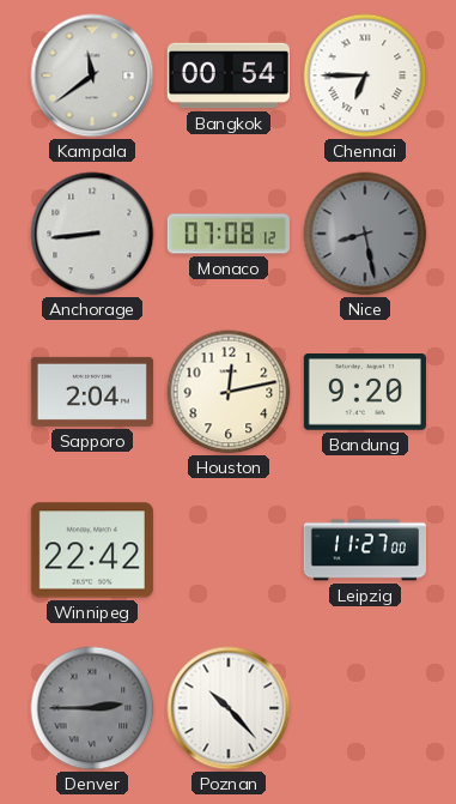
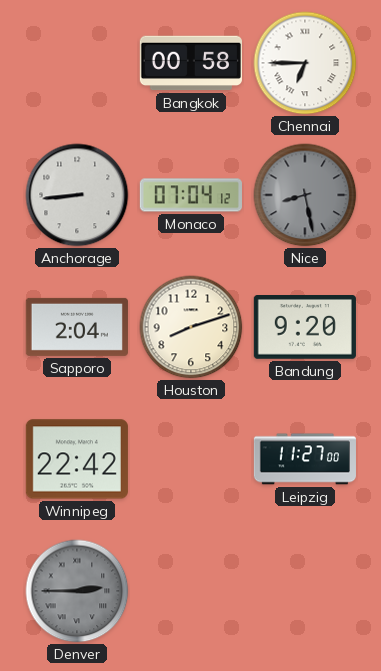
Kampala: 11:39 -> none
Bangkok: 00:54 -> 00:58
Monaco: 07:08 -> 07:04
Houston: 12:13 -> 8:12
Poznan: 10:23 -> none
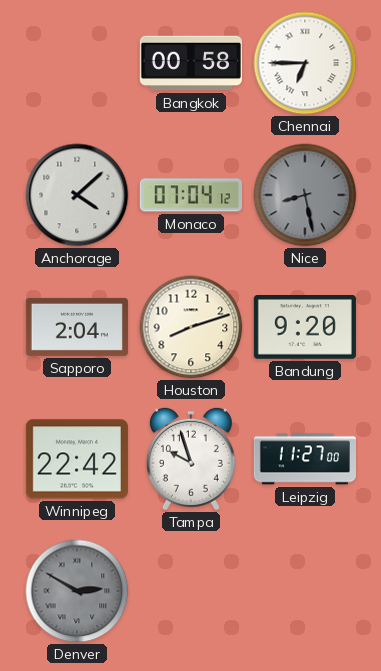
Anchorage: 8:44 -> 4:08
Tampa: none -> 9:57
Denver: 2:45 -> 2:50
